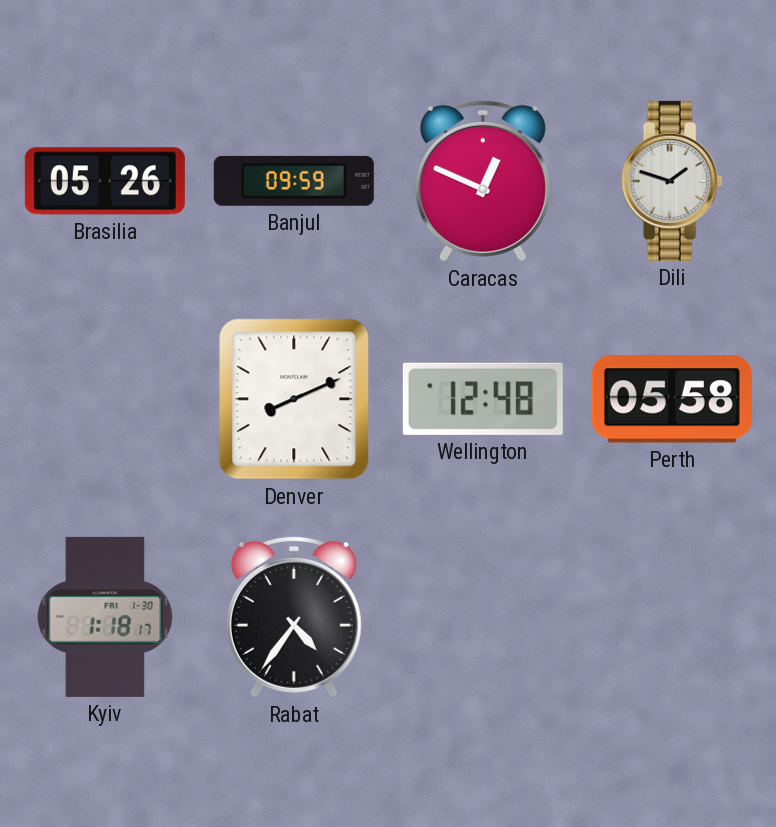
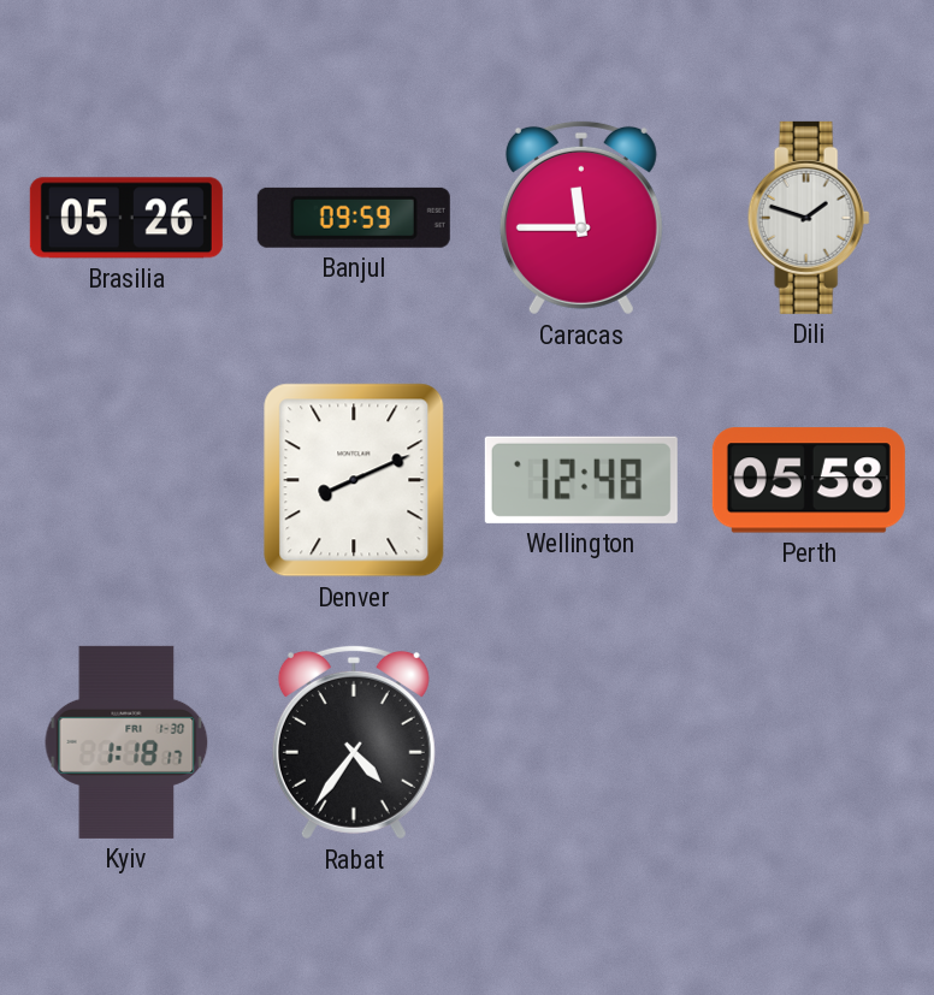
Caracas: 12:49 -> 11:45
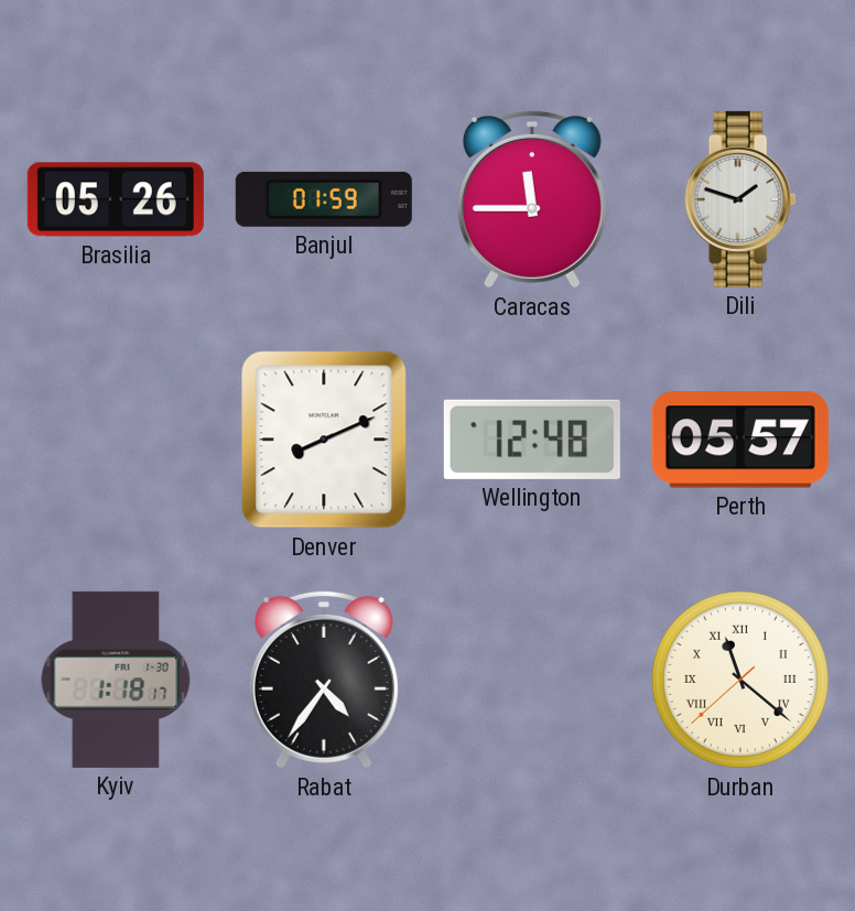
Banjul: 09:59 -> 01:59
Perth: 05:58 -> 05:57
Durban: none -> 11:21
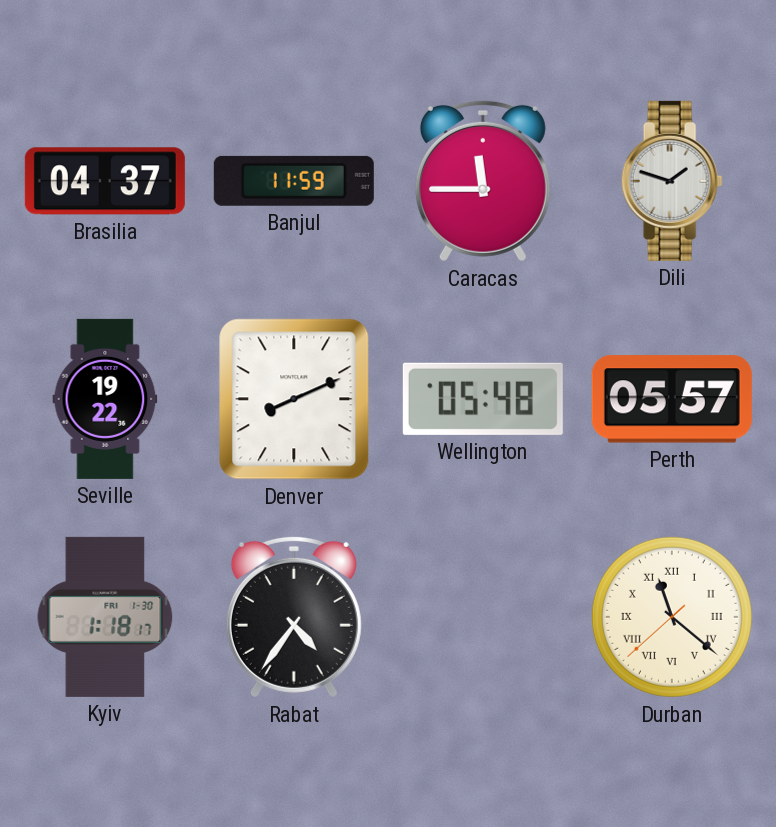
Brasilia: 05:26 -> 04:37
Banjul: 01:59 -> 11:59
Seville: none -> 19:22
Wellington: 12:48 -> 05:48
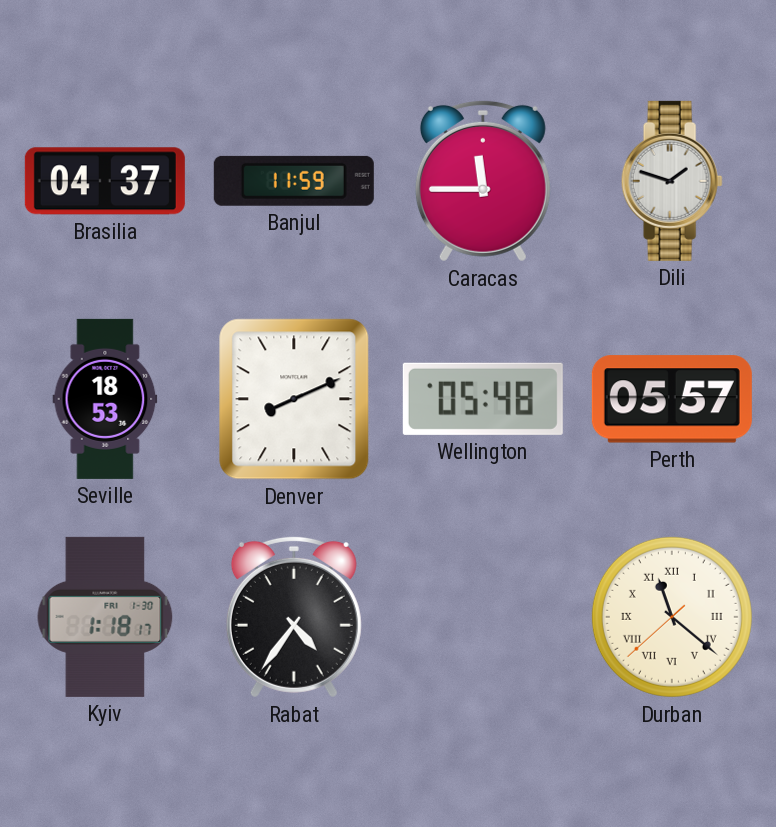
Seville: 19:22 -> 18:53
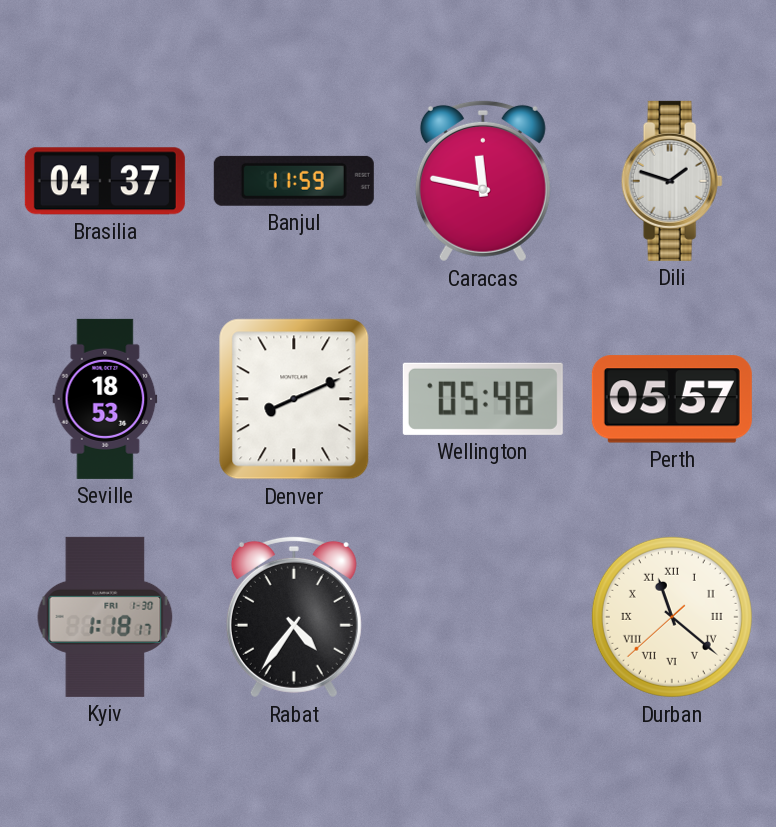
Caracas: 11:45 -> 11:47
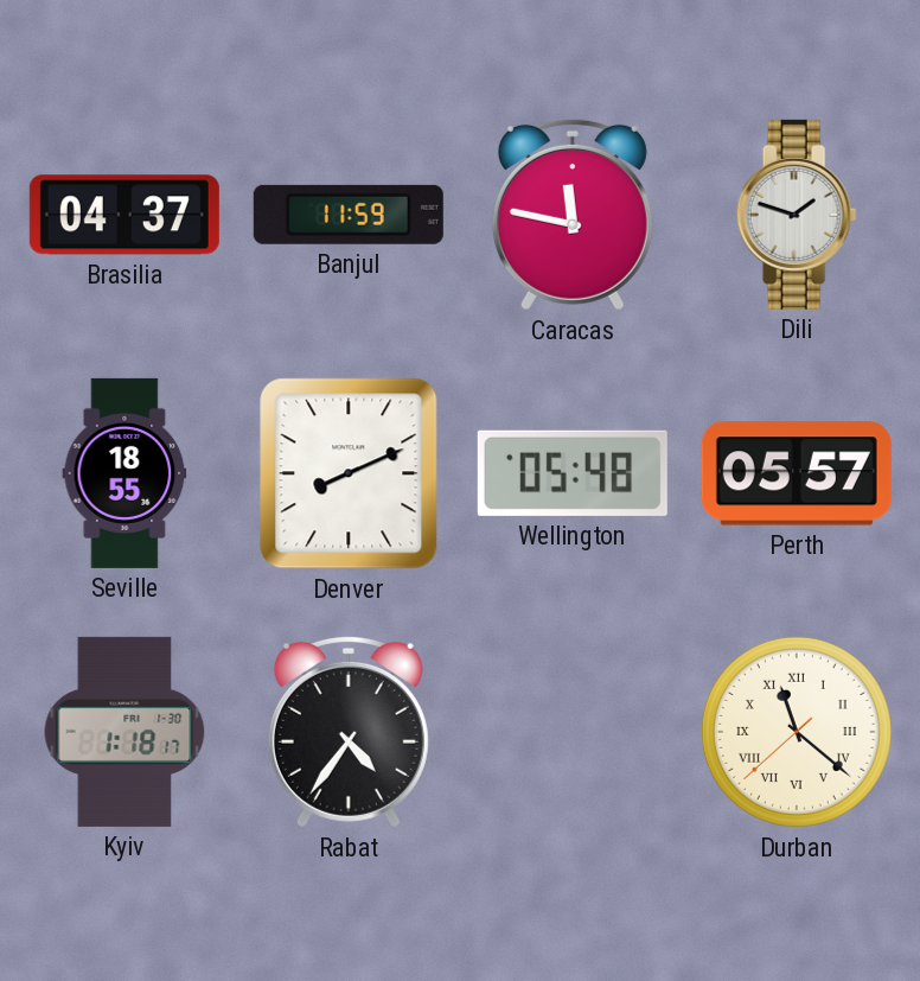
Seville: 18:53 -> 18:55
